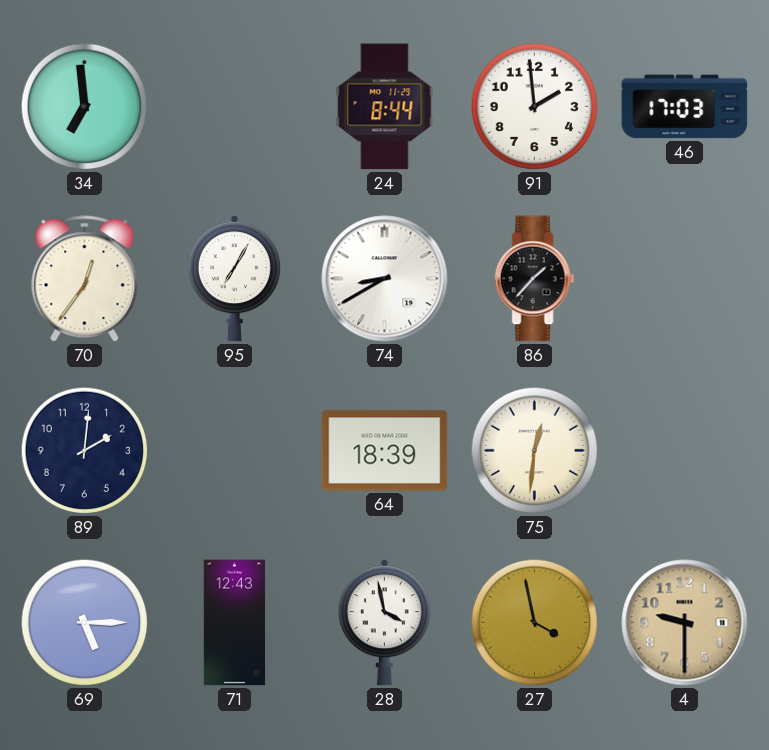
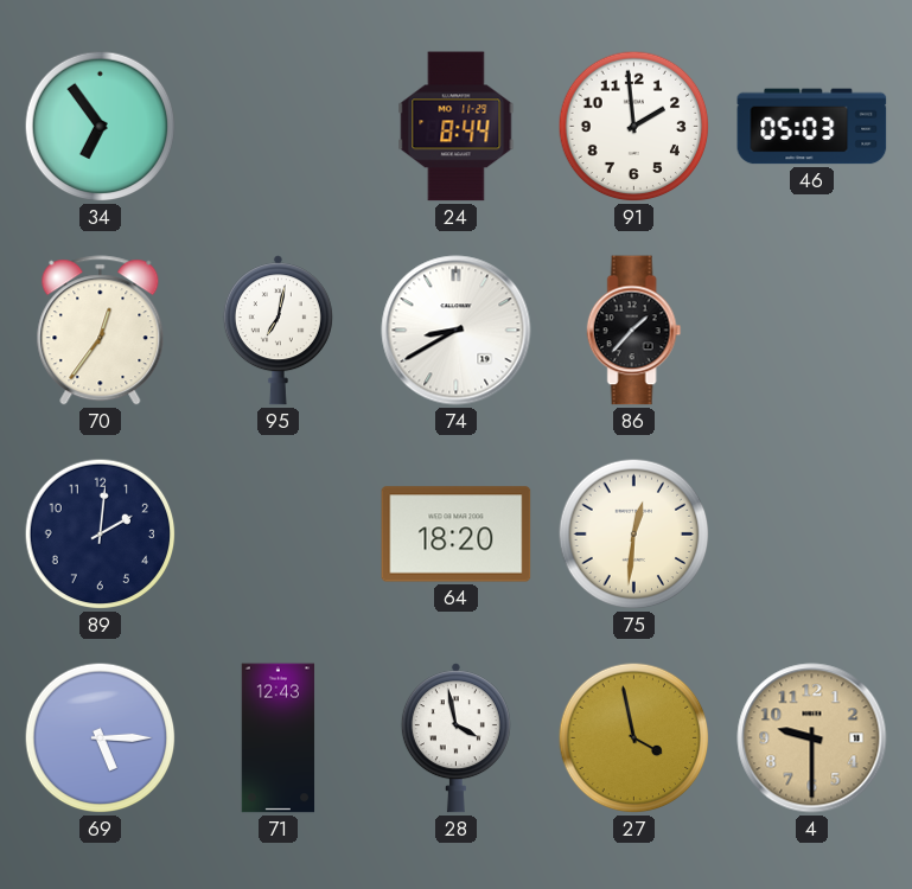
34: 6:59 -> 6:54
46: 17:03 -> 05:03
95: 7:05 -> 7:02
64: 18:39 -> 18:20
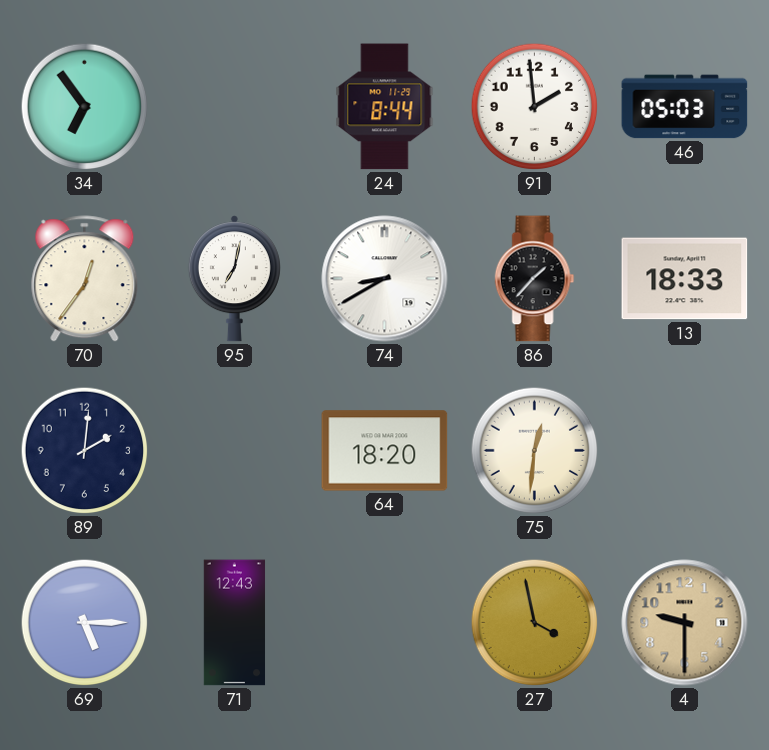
13: none -> 18:33
28: 3:58 -> none
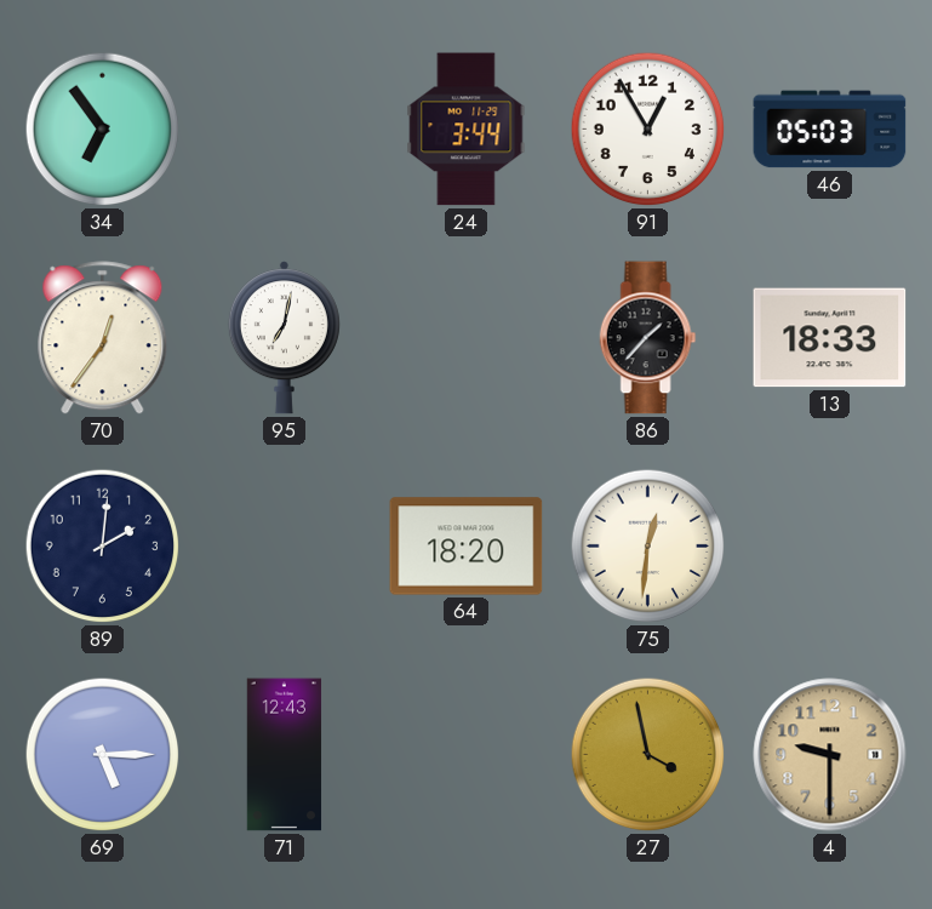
24: 8:44 -> 3:44
91: 1:59 -> 12:55
74: 8:40 -> none
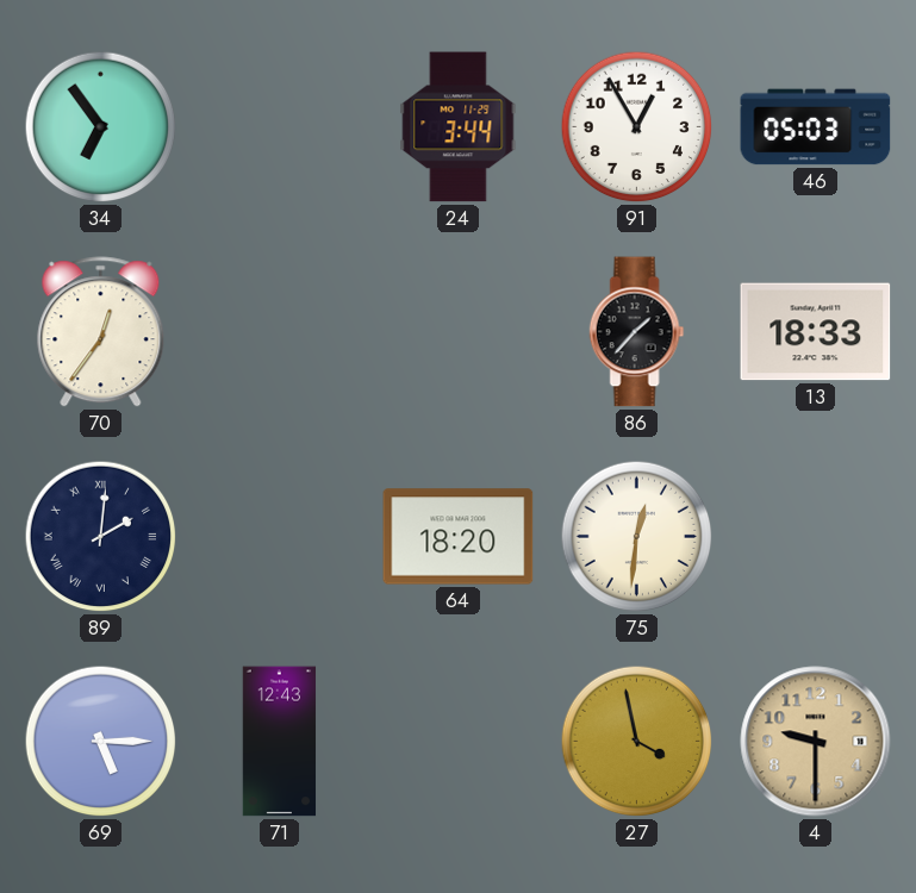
95: 7:02 -> none
89 numerals: Arabic -> Roman
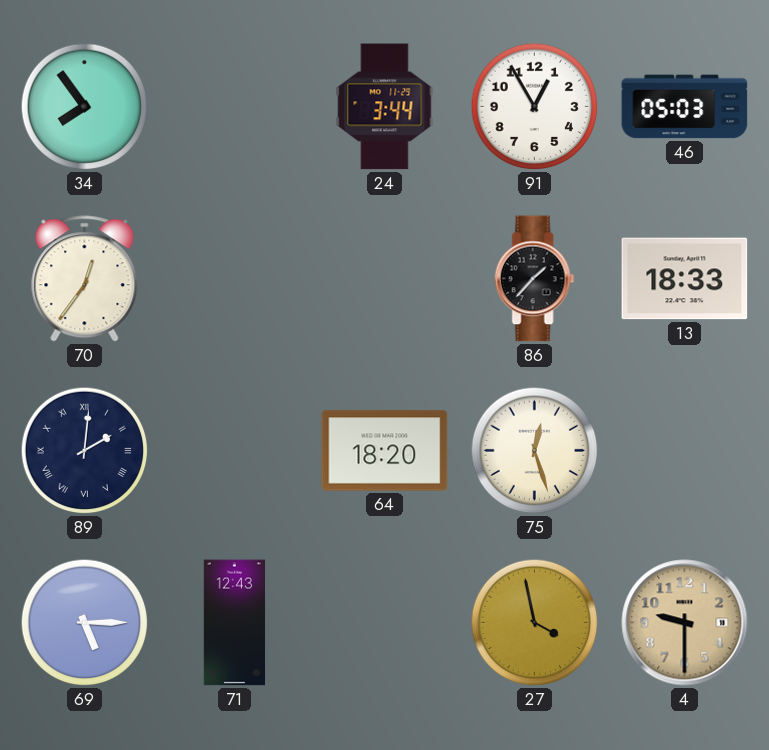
34: 6:54 -> 7:54
75: 12:31 -> 12:27
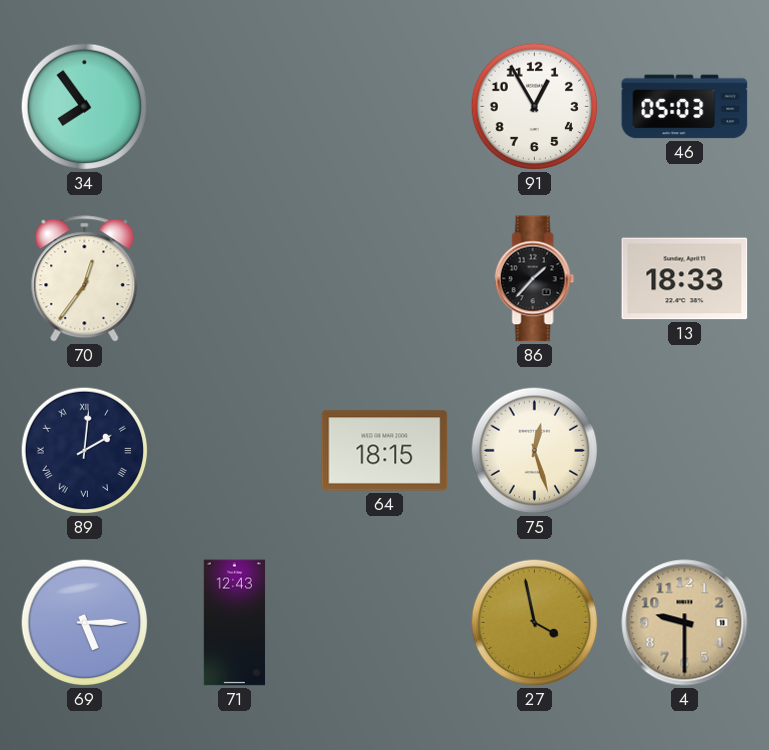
24: 3:44 -> none
64: 18:20 -> 18:15
